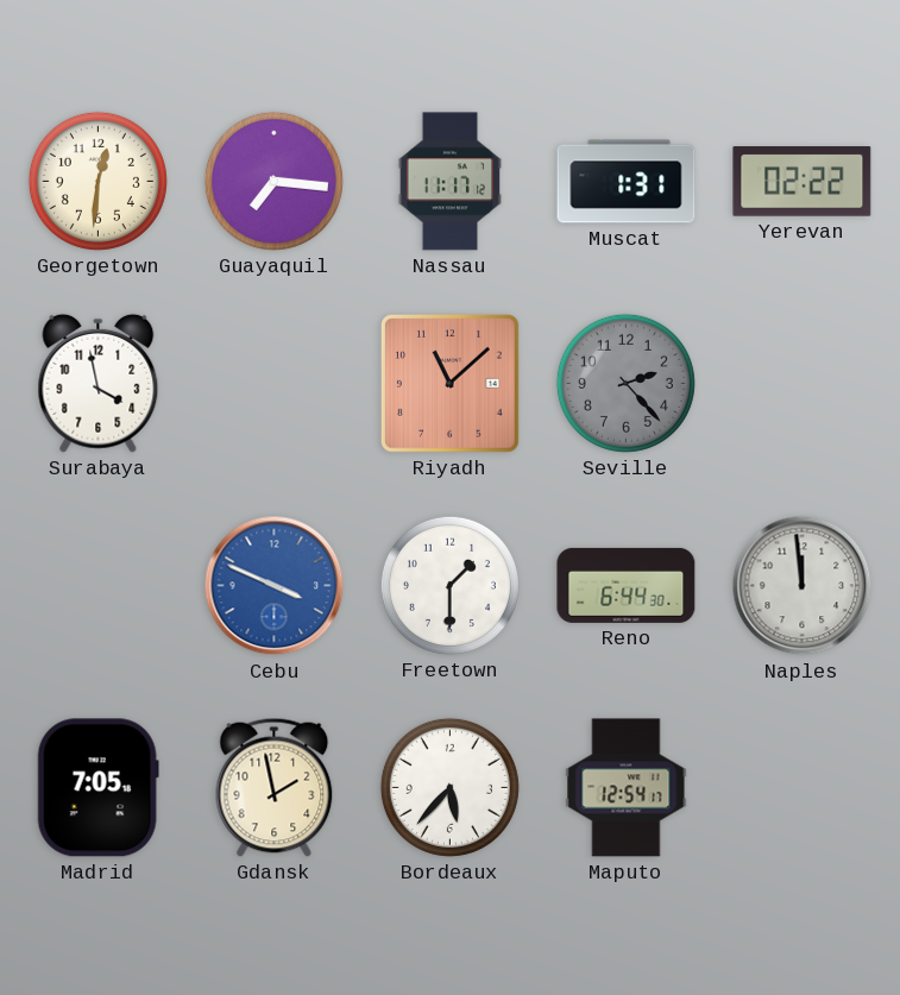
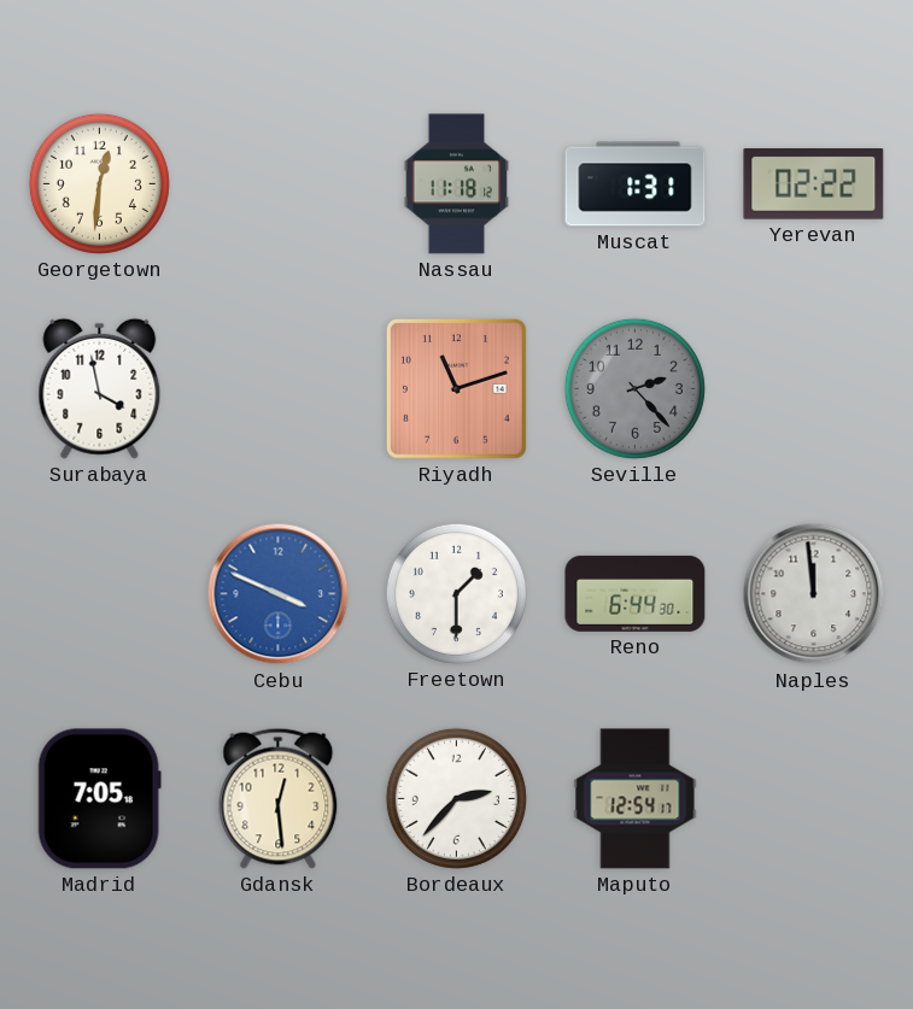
Guayaquil: 7:16 -> none
Nassau: 11:17 -> 11:18
Riyadh: 11:08 -> 11:12
Gdansk: 1:58 -> 12:29
Bordeaux: 5:37 -> 2:37
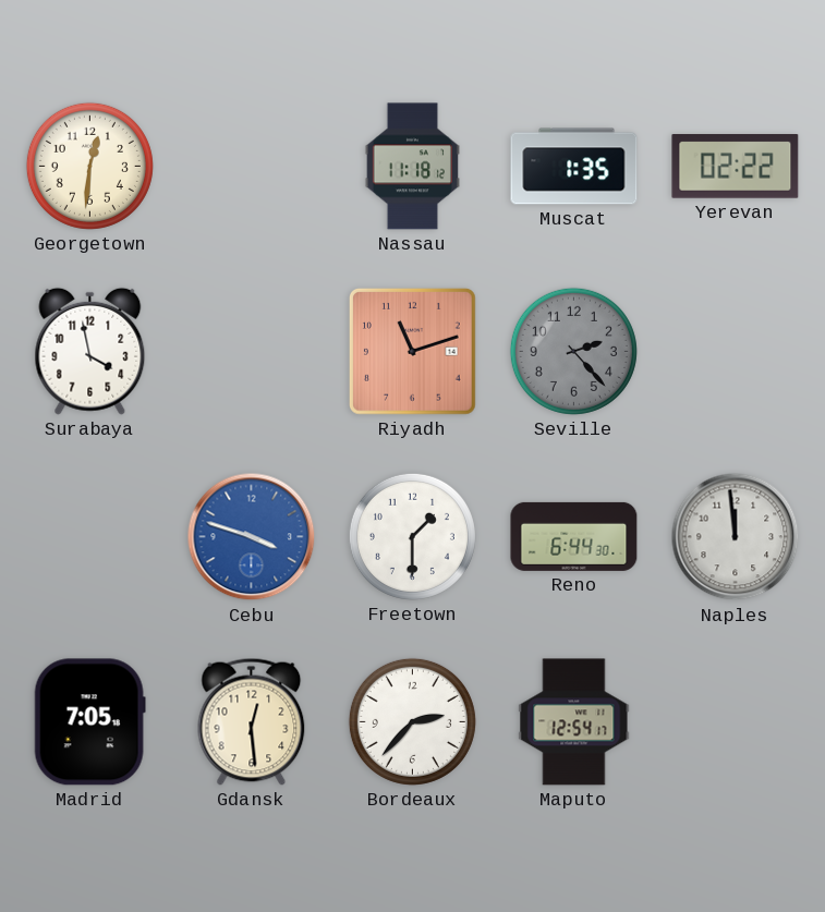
Muscat: 1:31 -> 1:35
Cebu: 3:49 -> 3:48
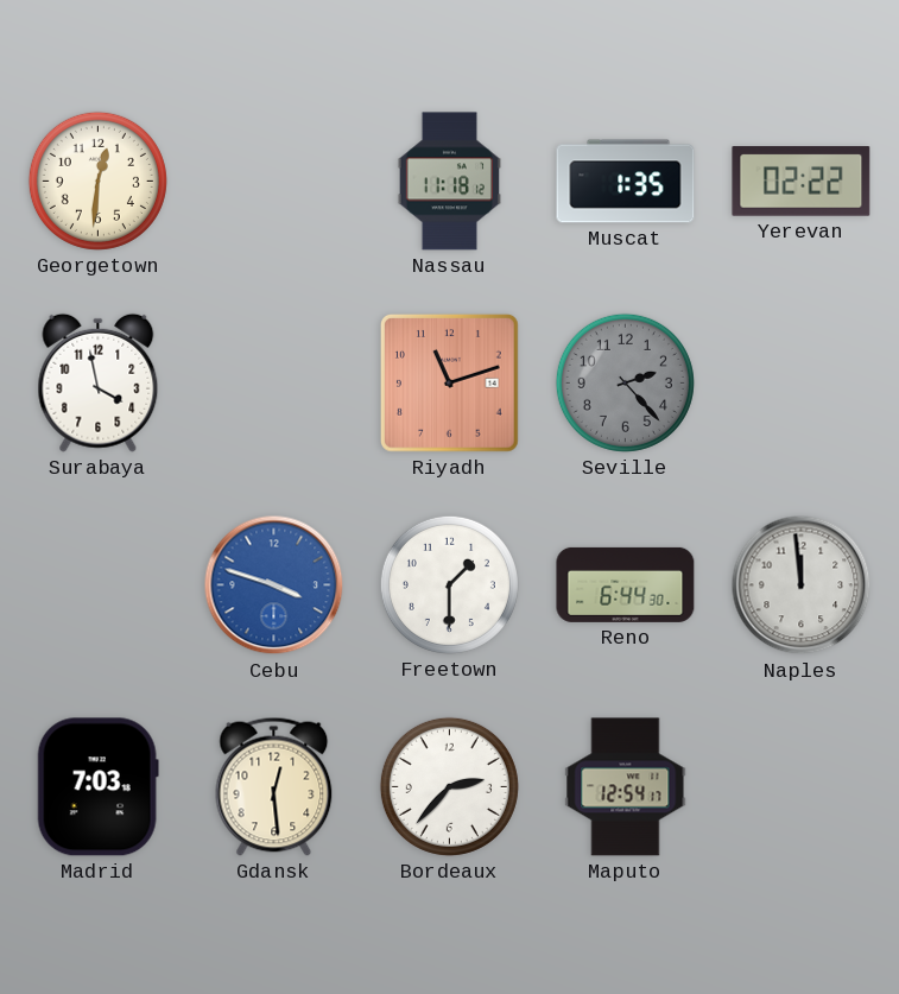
Madrid: 7:05 -> 7:03
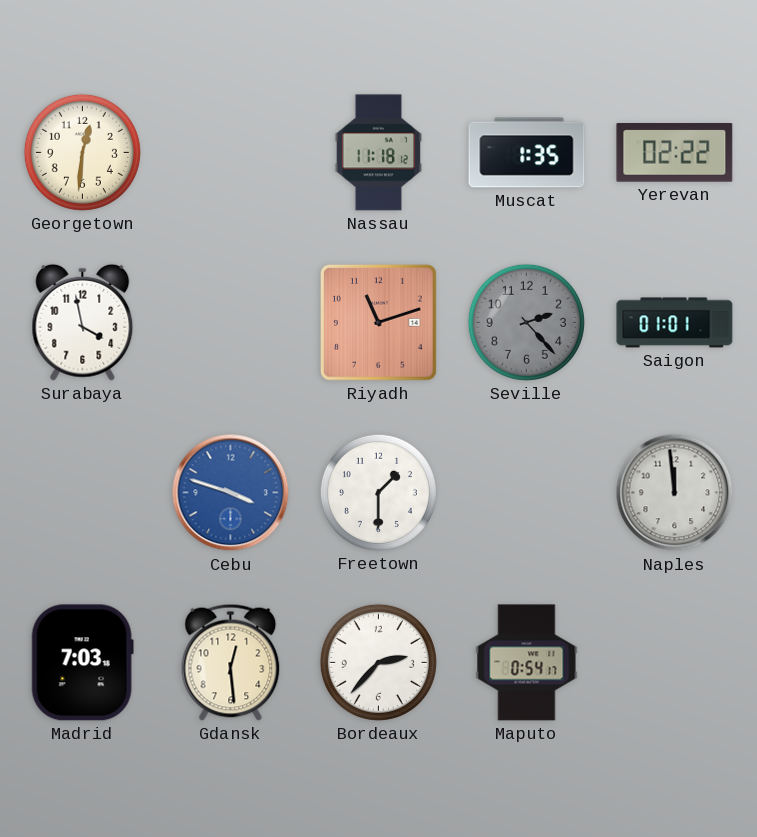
Saigon: none -> 01:01
Reno: 6:44 -> none
Maputo: 12:54 -> 0:54
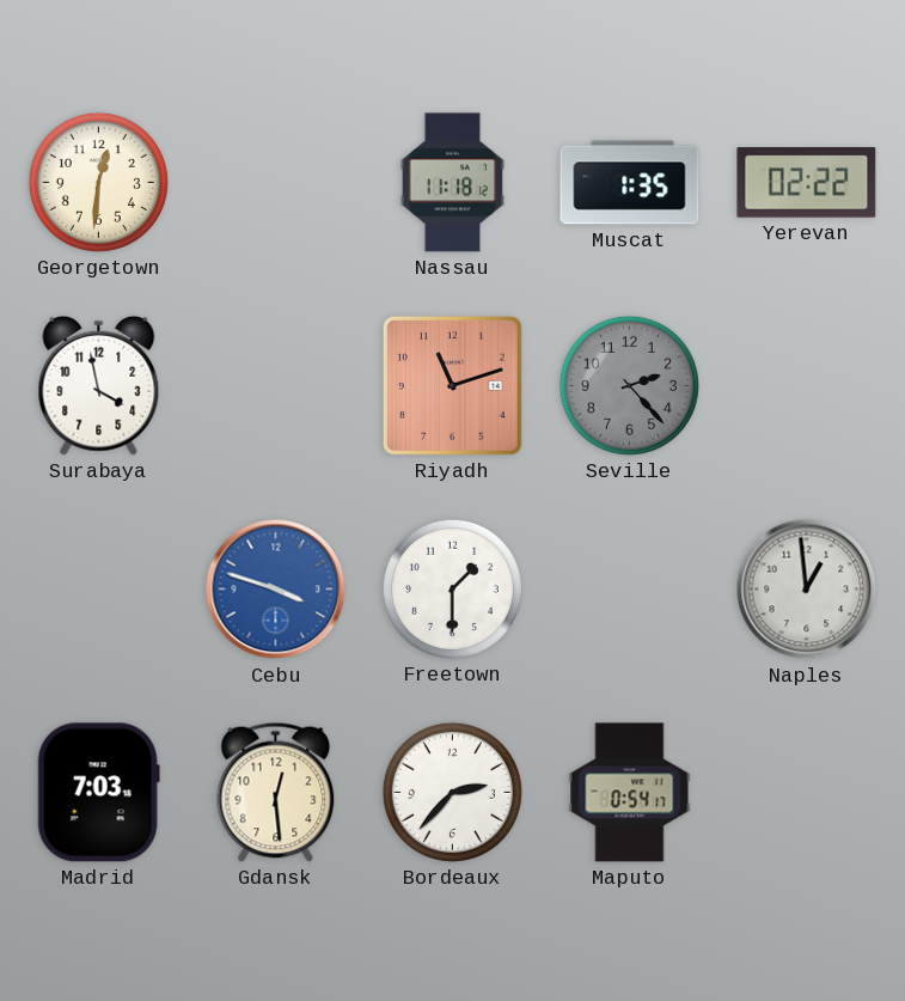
Saigon: 01:01 -> none
Naples: 11:59 -> 12:59
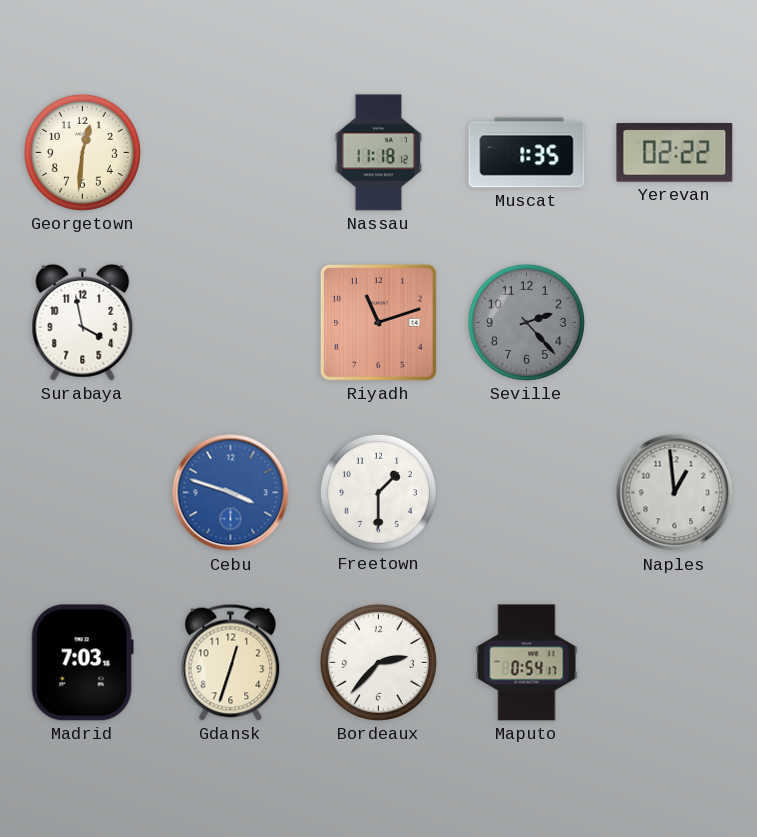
Gdansk: 12:29 -> 12:33
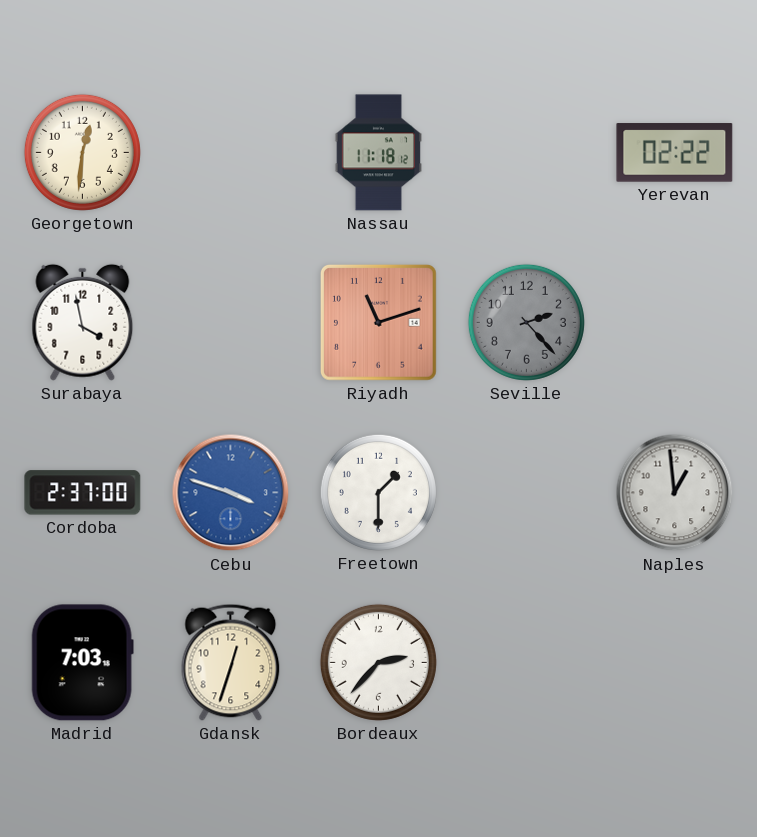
Muscat: 1:35 -> none
Cordoba: none -> 2:37
Maputo: 0:54 -> none
